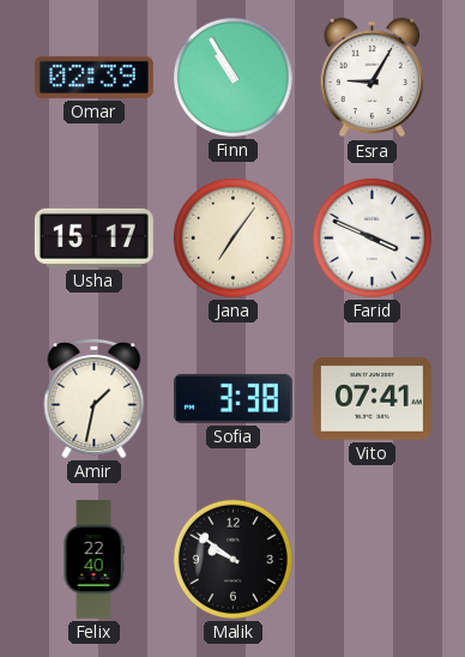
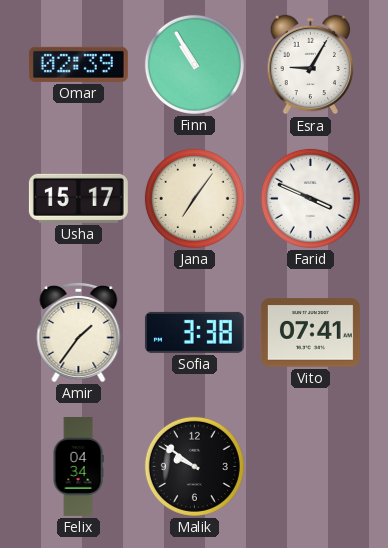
Amir: 1:32 -> 1:36
Felix: 22:40 -> 04:34
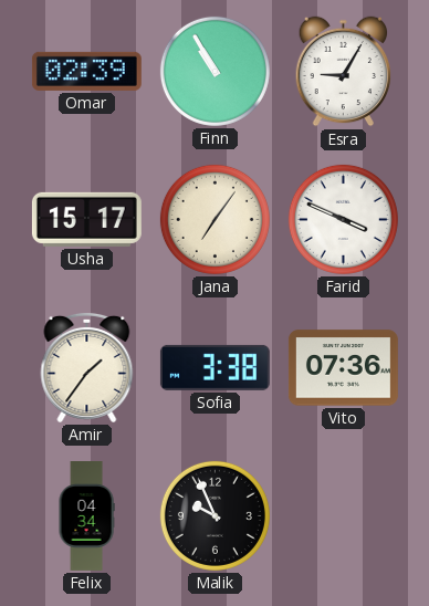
Vito: 07:41 -> 07:36
Malik: 9:51 -> 9:56
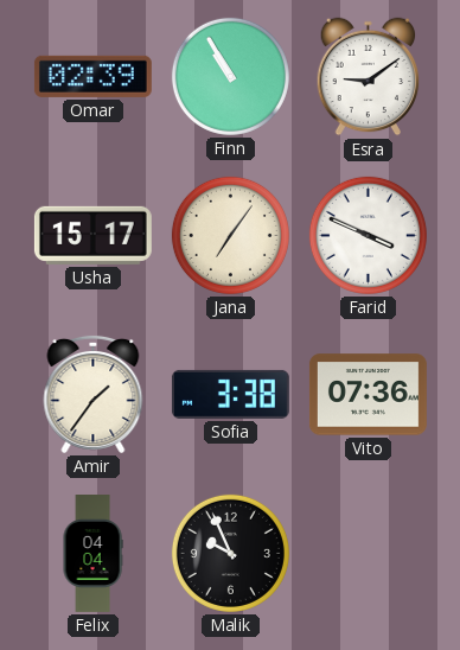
Esra: 9:05 -> 9:09
Felix: 04:34 -> 04:04
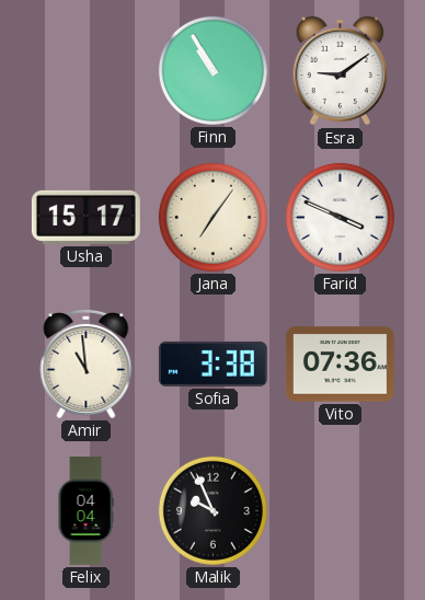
Omar: 02:39 -> none
Amir: 1:36 -> 10:59
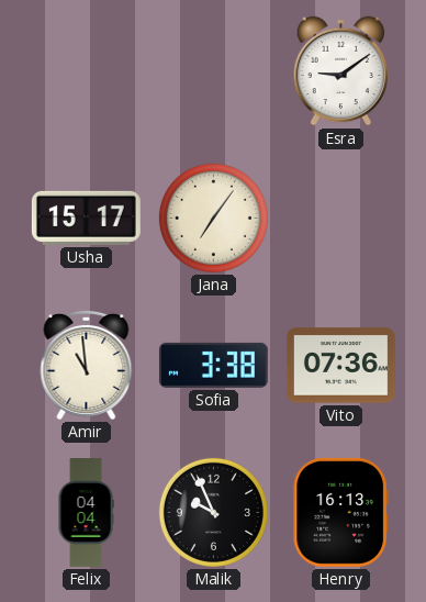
Finn: 10:55 -> none
Farid: 3:49 -> none
Henry: none -> 16:13
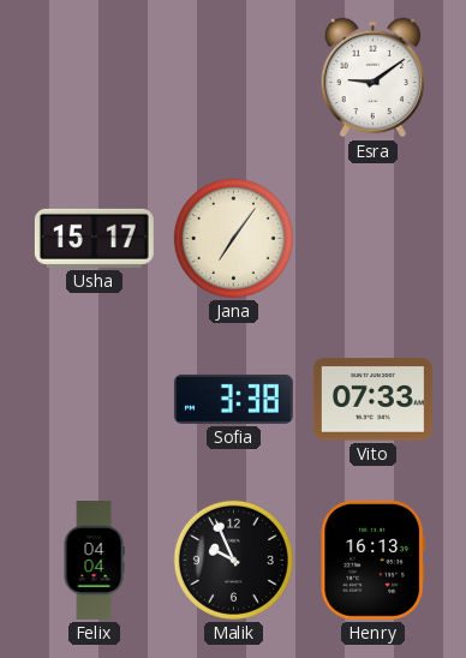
Amir: 10:59 -> none
Vito: 07:36 -> 07:33
